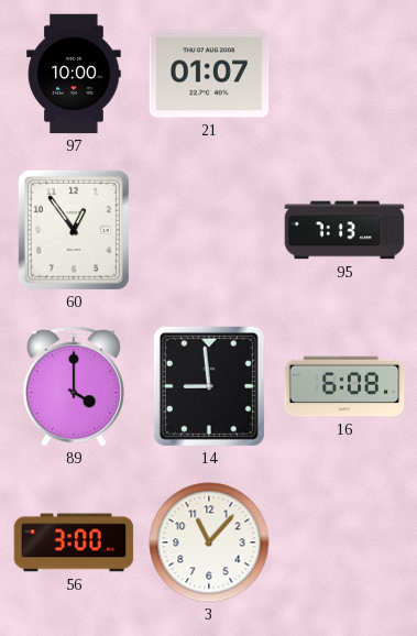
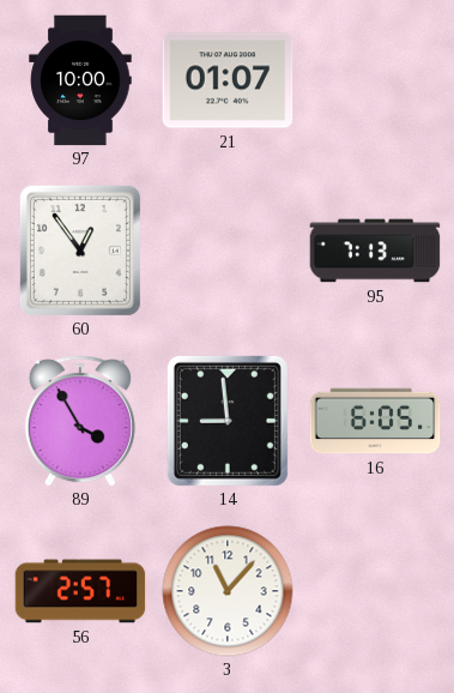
89: 4:00 -> 3:55
16: 6:08 -> 6:05
56: 3:00 -> 2:57
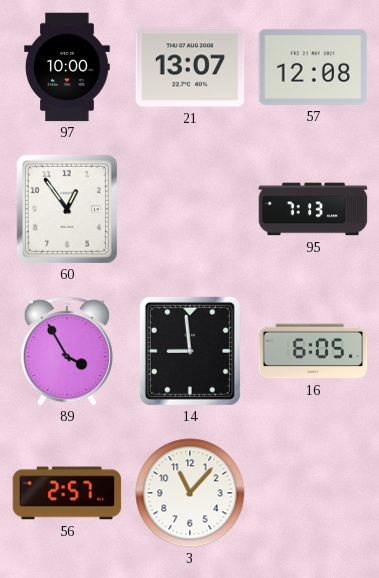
21: 01:07 -> 13:07
57: none -> 12:08
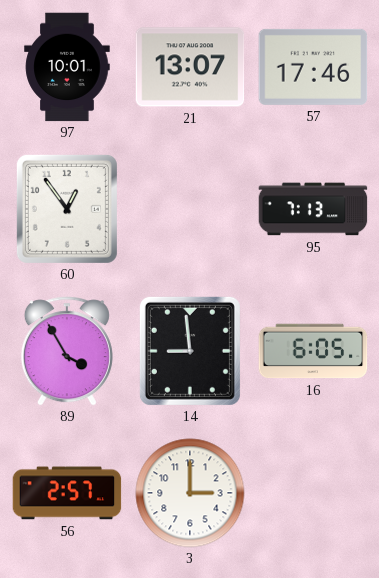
97: 10:00 -> 10:01
57: 12:08 -> 17:46
3: 11:07 -> 3:00
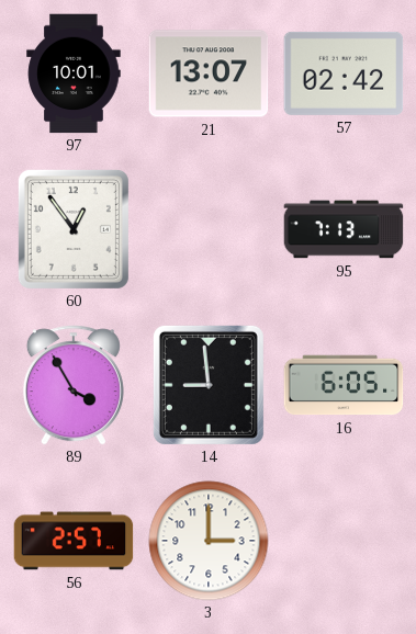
57: 17:46 -> 02:42
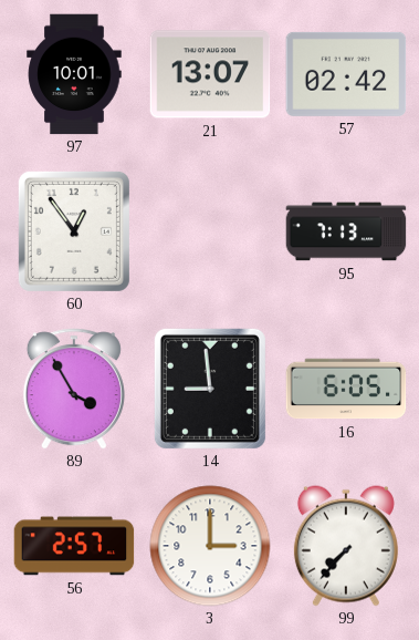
99: none -> 7:37
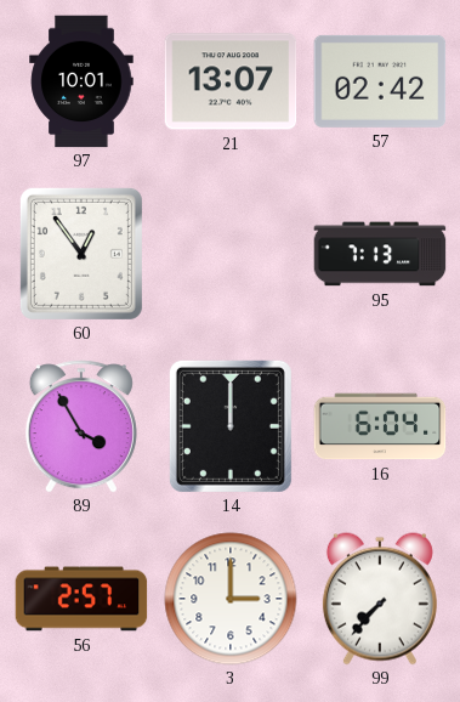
14: 8:59 -> 12:00
16: 6:05 -> 6:04
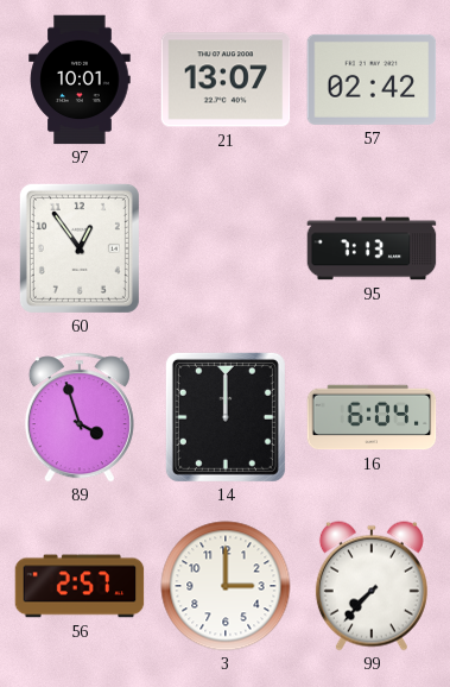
89: 3:55 -> 3:57
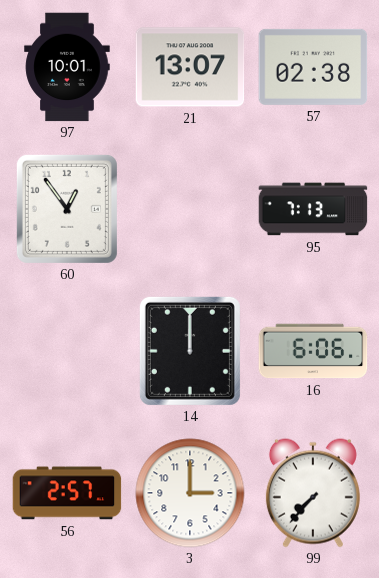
57: 02:42 -> 02:38
89: 3:57 -> none
16: 6:04 -> 6:06
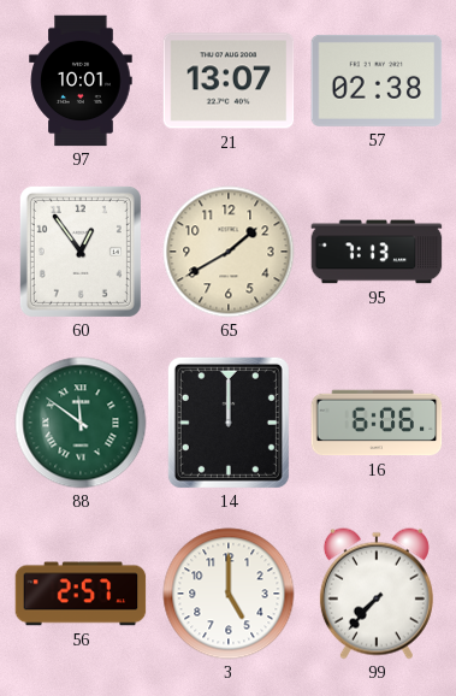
65: none -> 1:40
88: none -> 11:51
3: 3:00 -> 5:00
